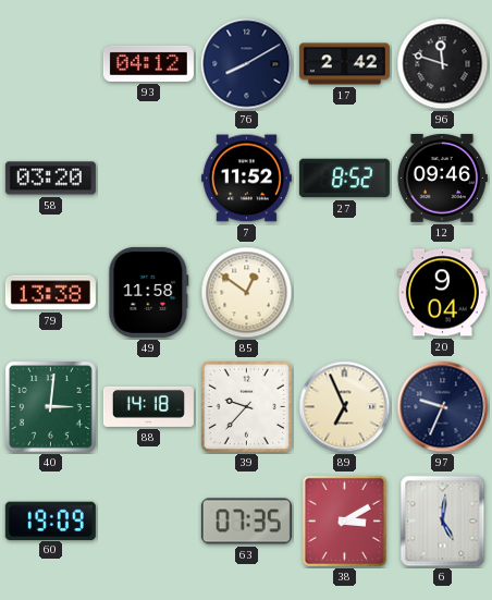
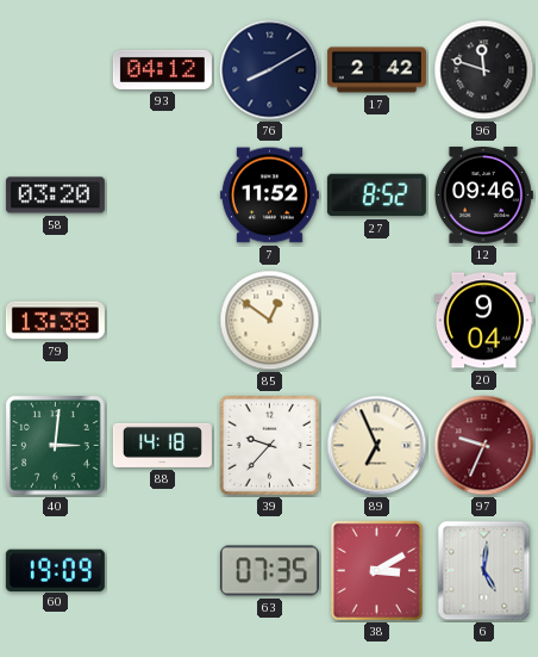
49: 11:58 -> none
97 dial: navy -> burgundy
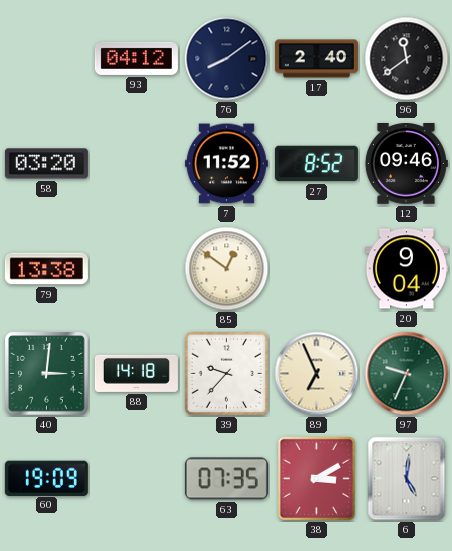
76: 8:10 -> 8:09
17: 2:42 -> 2:40
96: 11:48 -> 11:39
97 dial: burgundy -> green
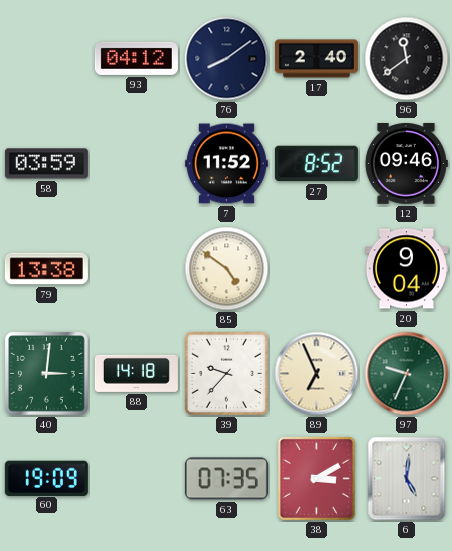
58: 03:20 -> 03:59
85: 12:51 -> 4:51
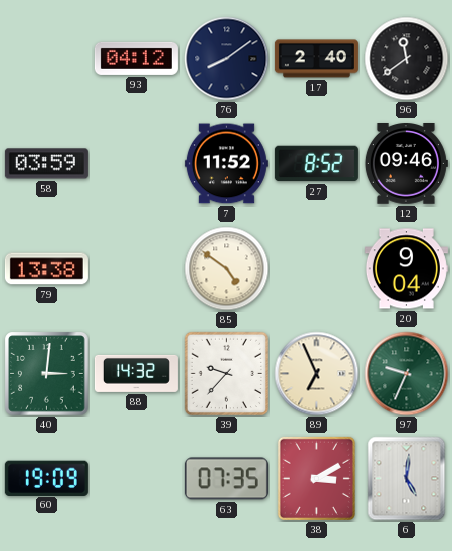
88: 14:18 -> 14:32
